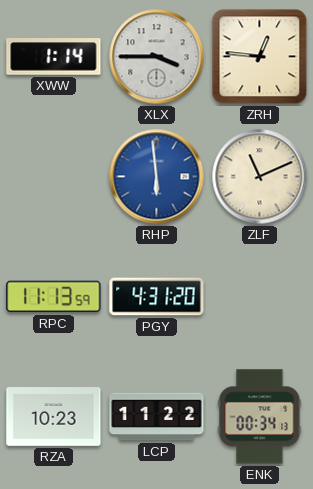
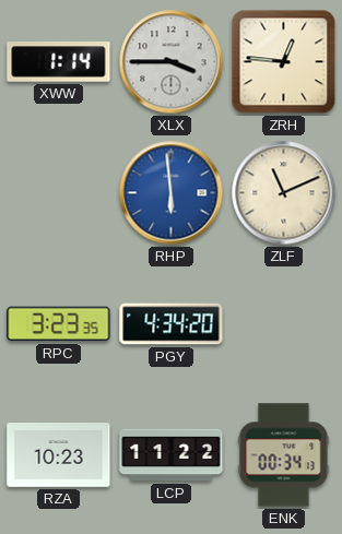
RPC: 11:13 -> 3:23
PGY: 4:31 -> 4:34
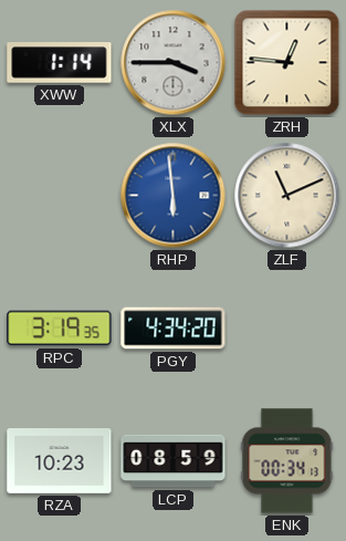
RPC: 3:23 -> 3:19
LCP: 11:22 -> 08:59
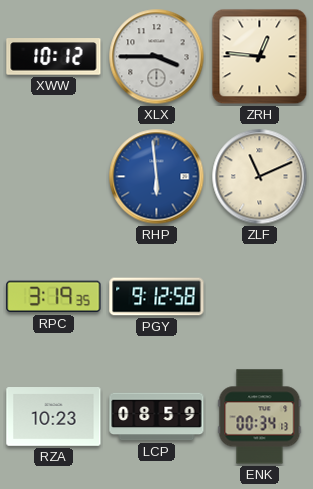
XWW: 1:14 -> 10:12
PGY: 4:34 -> 9:12
